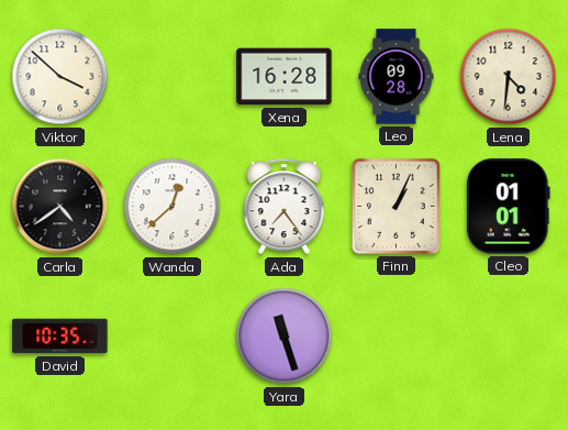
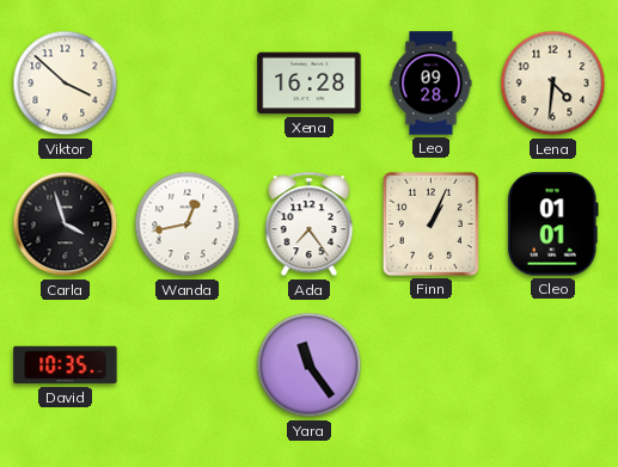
Carla: 4:39 -> 3:57
Wanda: 12:38 -> 12:43
Yara: 11:27 -> 11:24
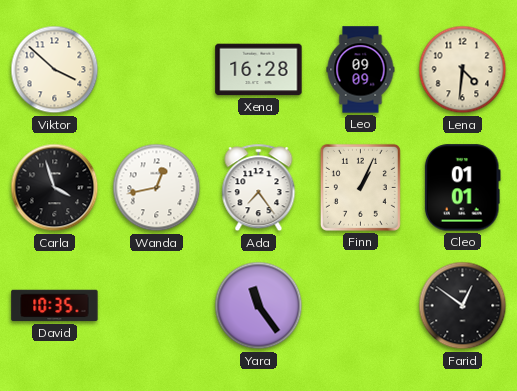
Leo: 09:28 -> 09:09
Farid: none -> 12:51
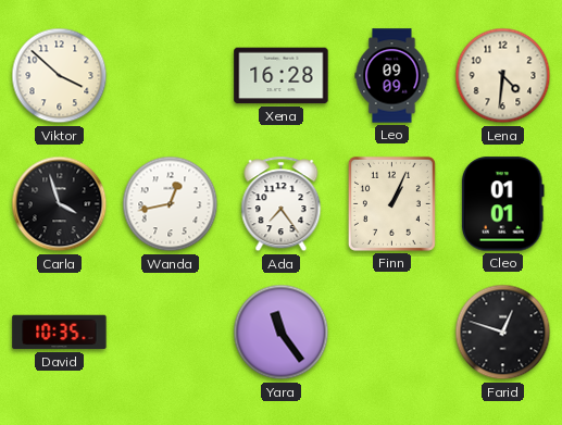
Farid: 12:51 -> 12:48
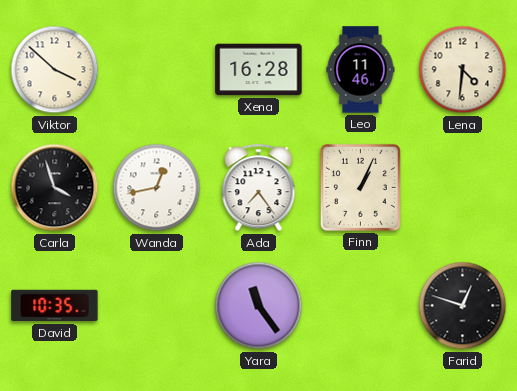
Leo: 09:09 -> 11:46
Cleo: 01:01 -> none
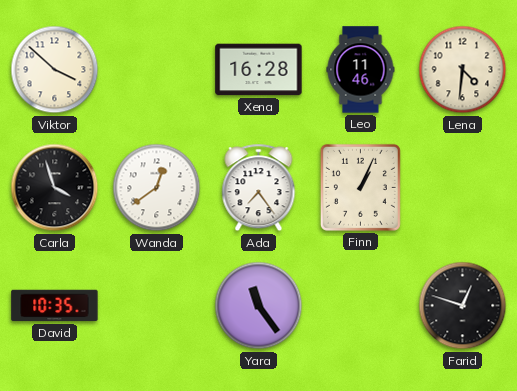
Wanda: 12:43 -> 12:39
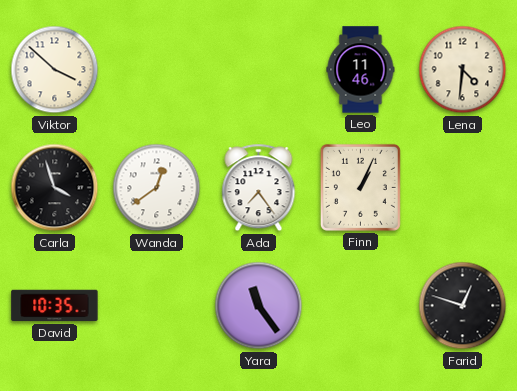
Xena: 16:28 -> none
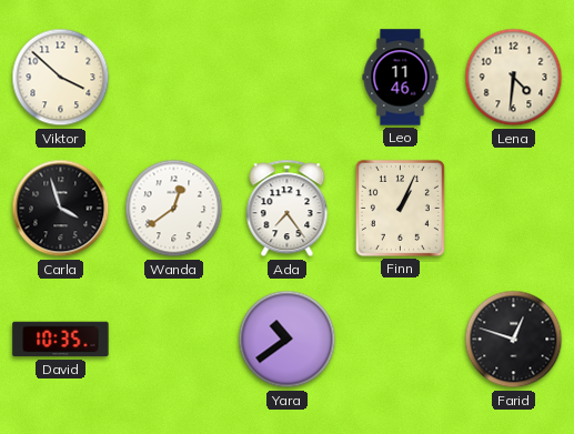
Yara: 11:24 -> 10:39
